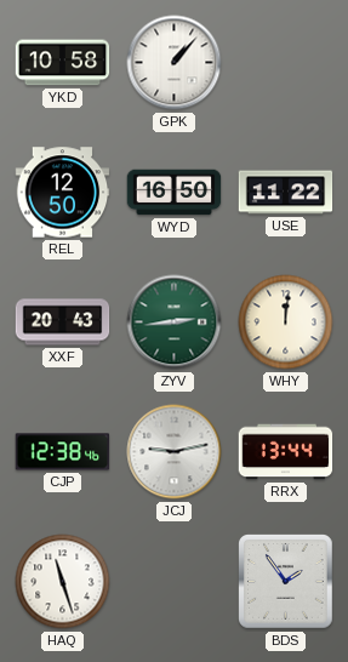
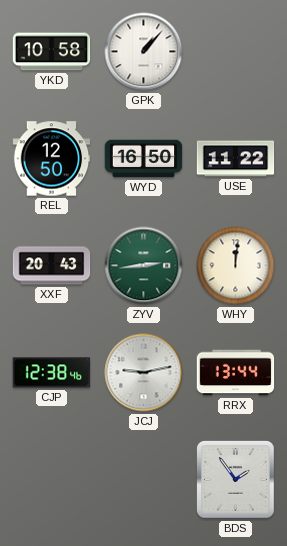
HAQ: 11:27 -> none
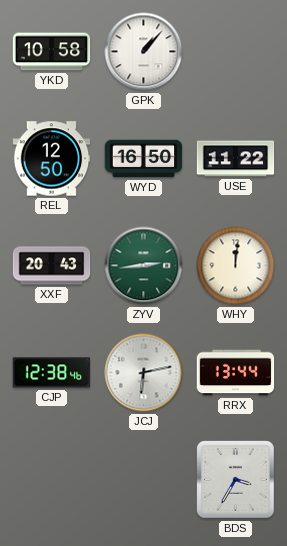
JCJ: 9:13 -> 6:13
BDS: 1:54 -> 3:35
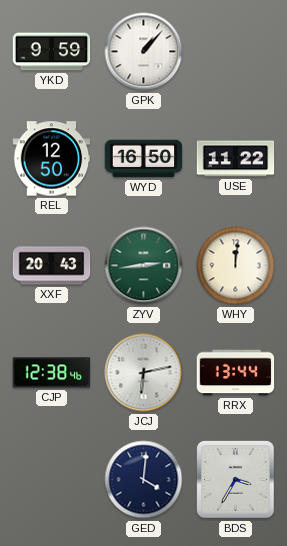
YKD: 10:58 -> 9:59
GED: none -> 4:01
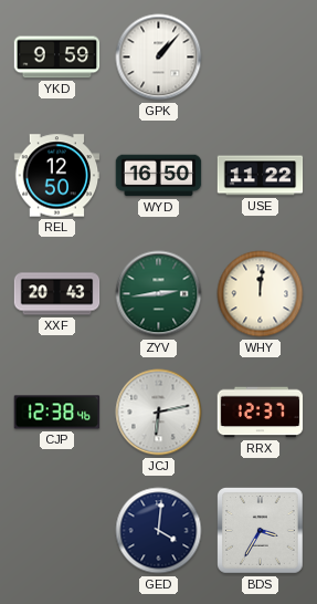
RRX: 13:44 -> 12:37
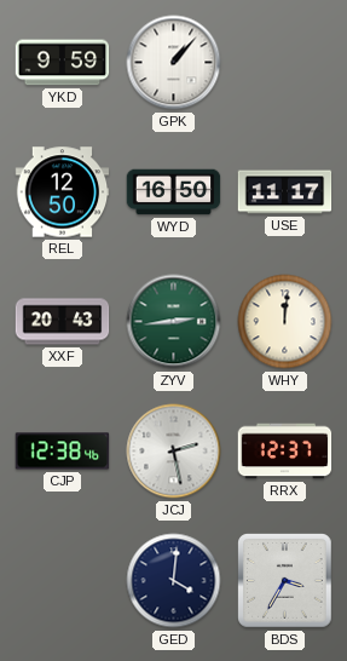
USE: 11:22 -> 11:17
JCJ: 6:13 -> 2:28
